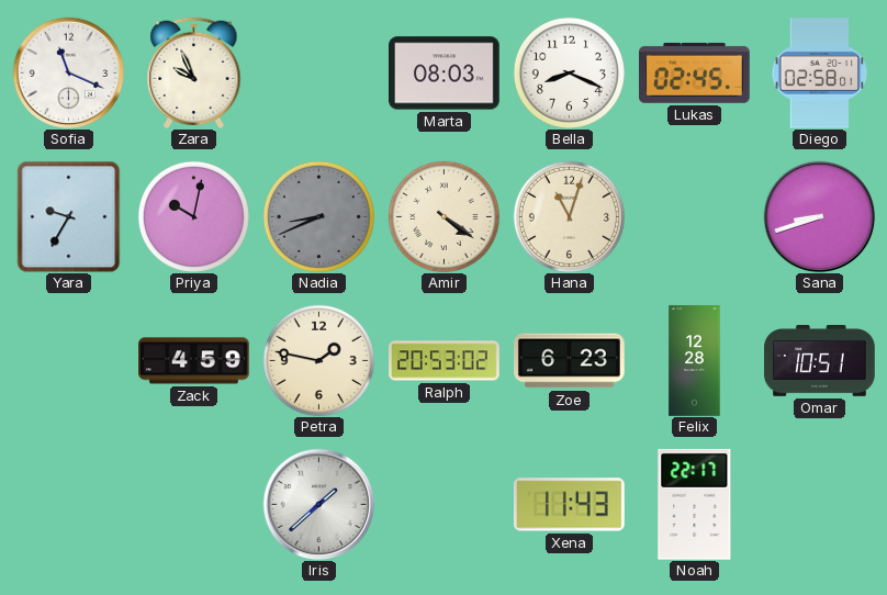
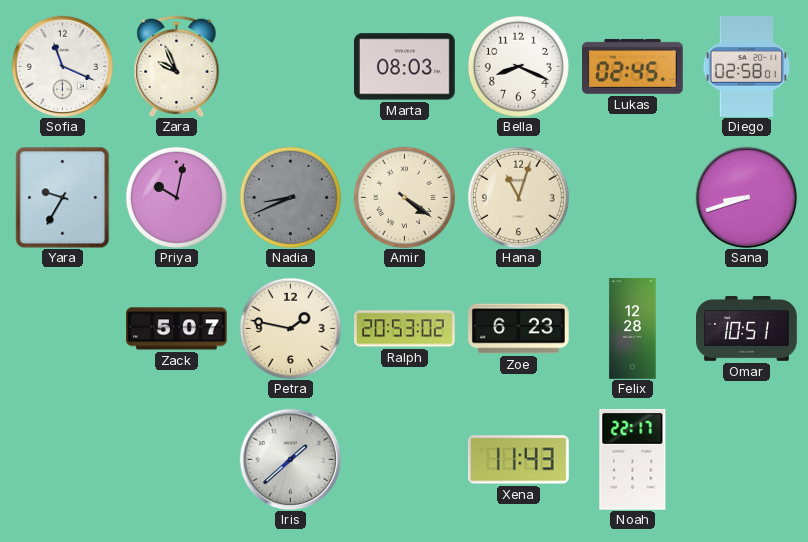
Zack: 4:59 -> 5:07
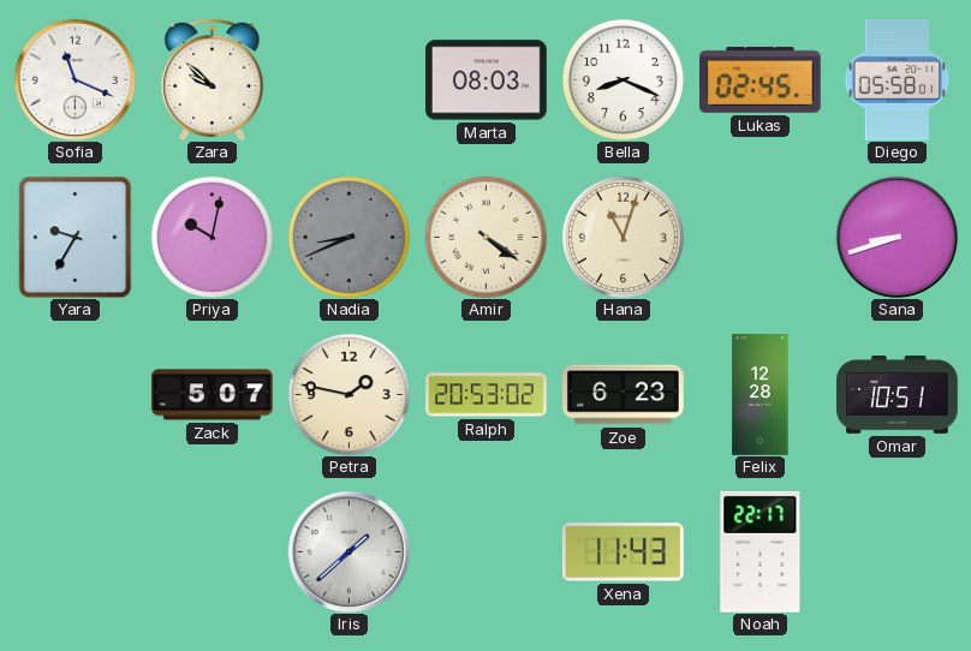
Zara: 9:56 -> 9:52
Diego: 02:58 -> 05:58
